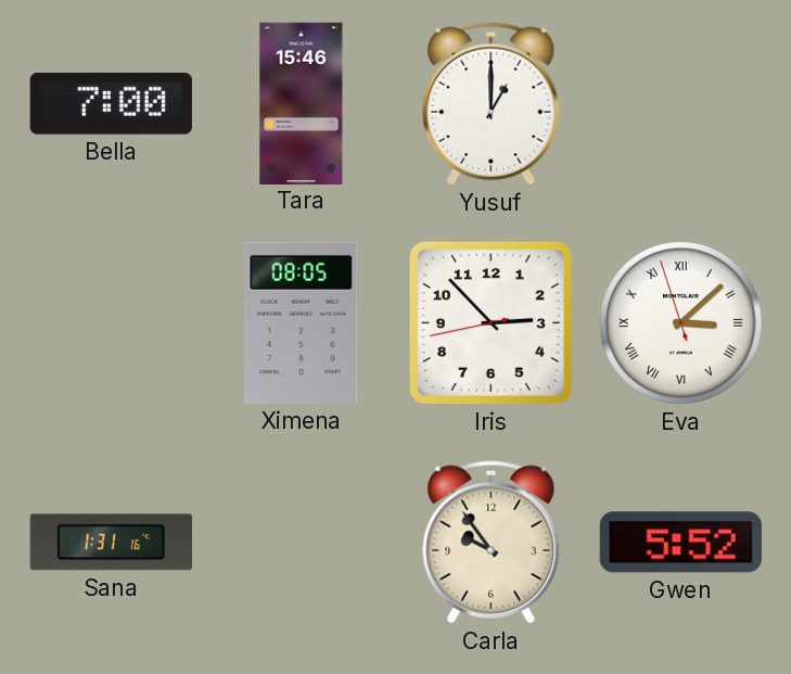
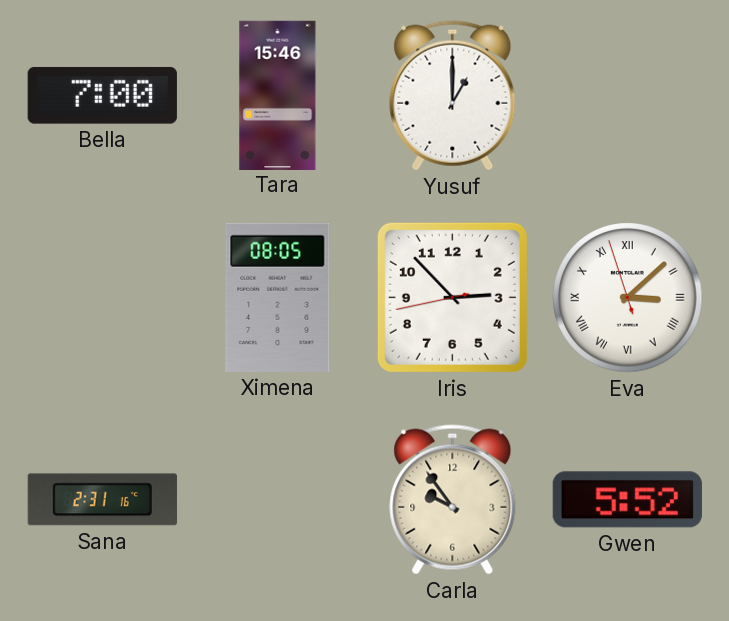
Sana: 1:31 -> 2:31
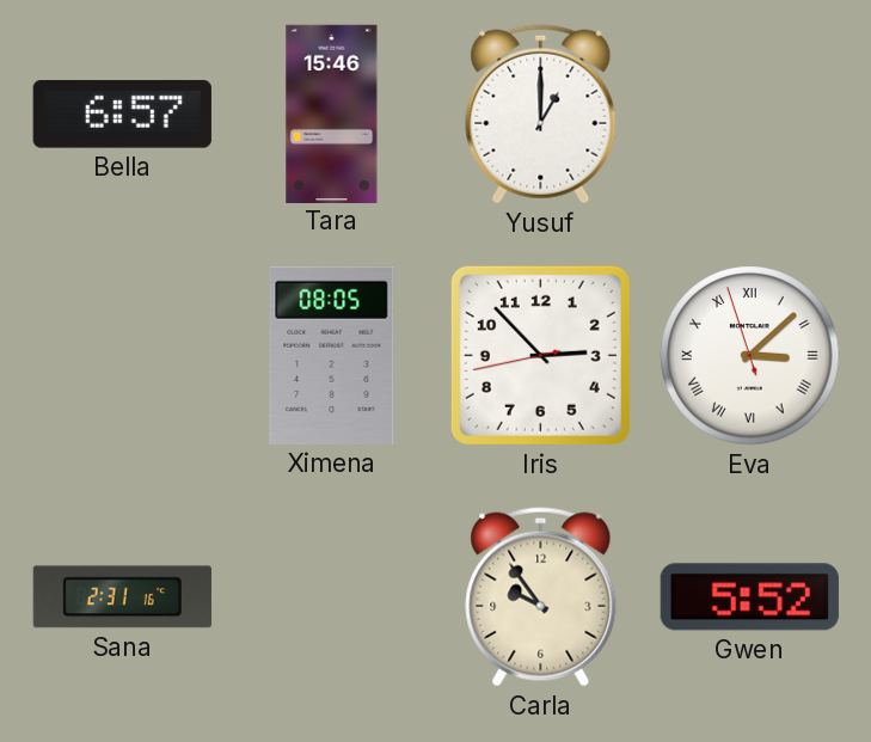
Bella: 7:00 -> 6:57
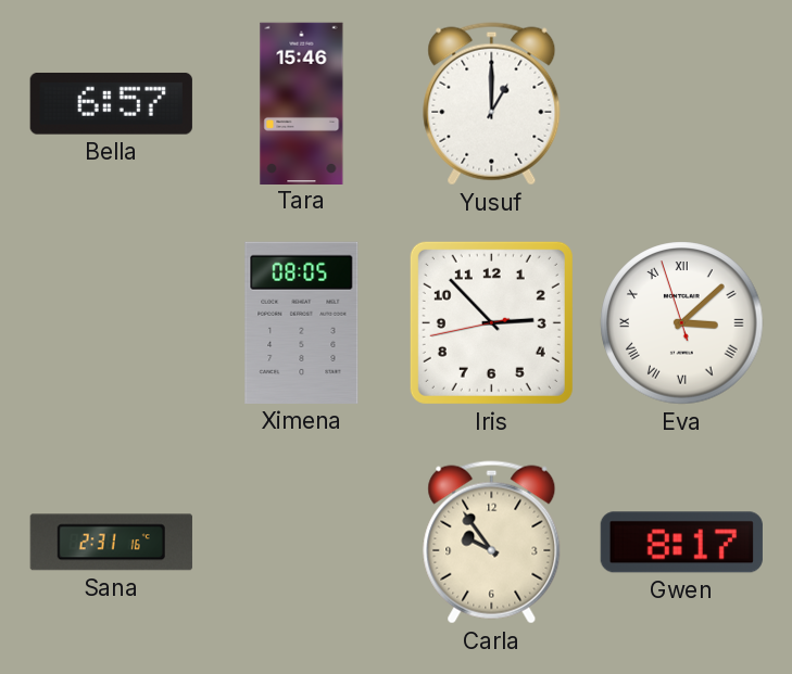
Gwen: 5:52 -> 8:17
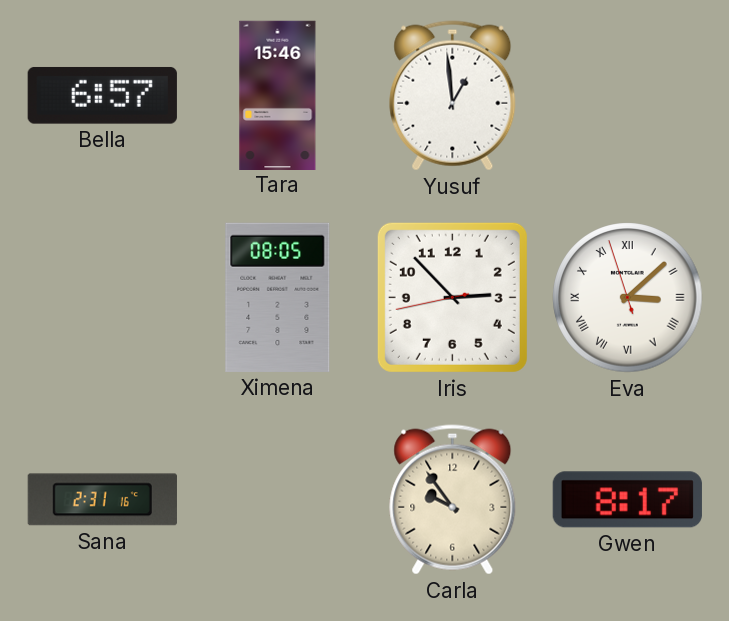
Yusuf: 1:00 -> 12:59
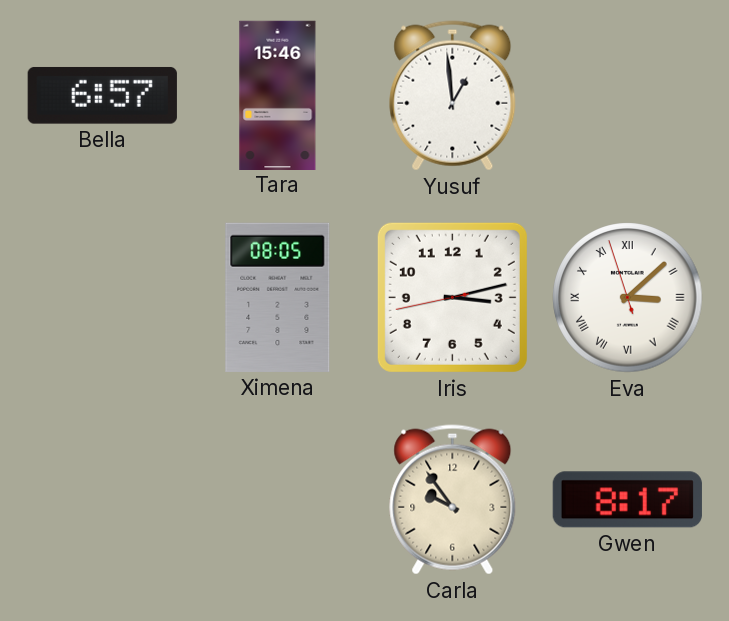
Iris: 2:52 -> 3:12
Sana: 2:31 -> none
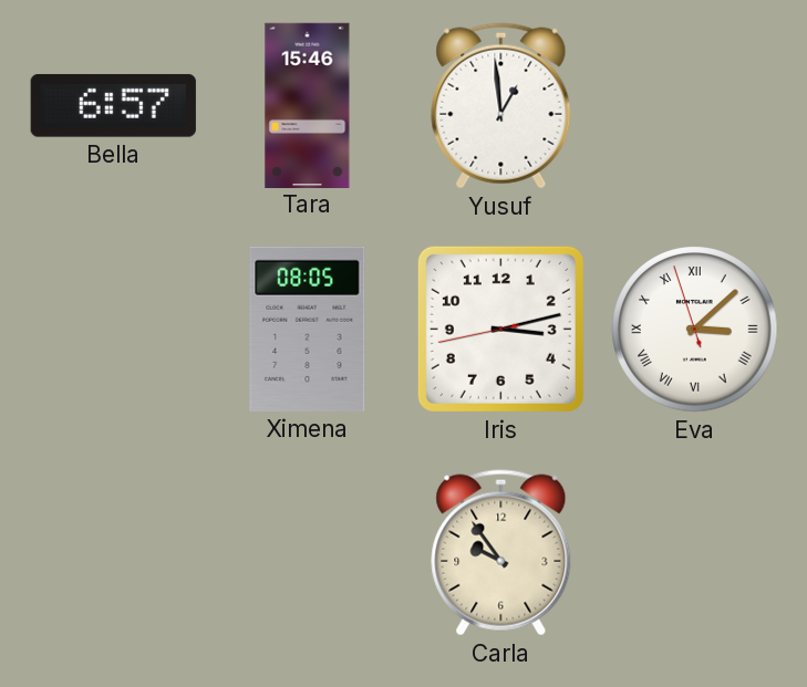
Gwen: 8:17 -> none
